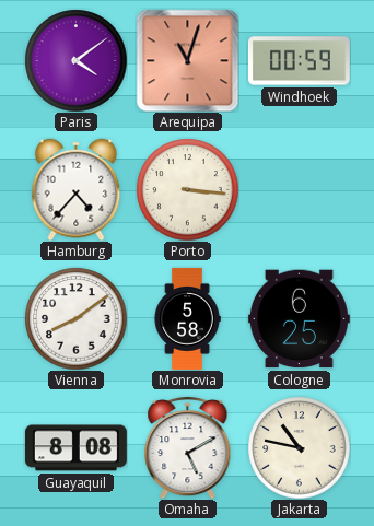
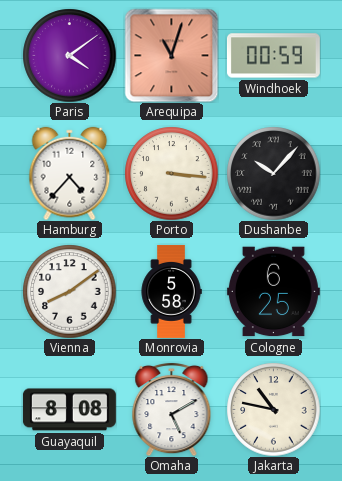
Dushanbe: none -> 10:07
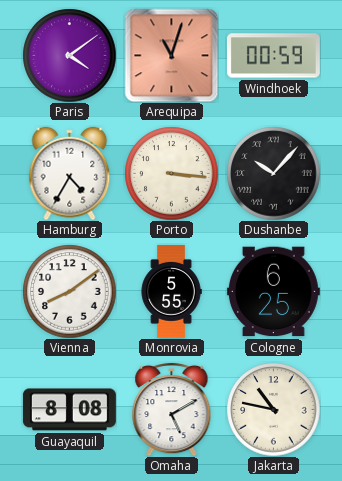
Hamburg: 4:37 -> 4:35
Monrovia: 5:58 -> 5:55
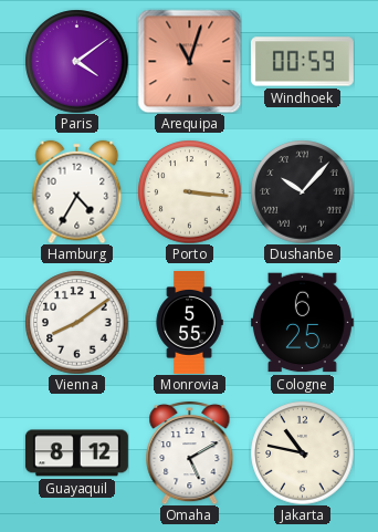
Guayaquil: 8:08 -> 8:12
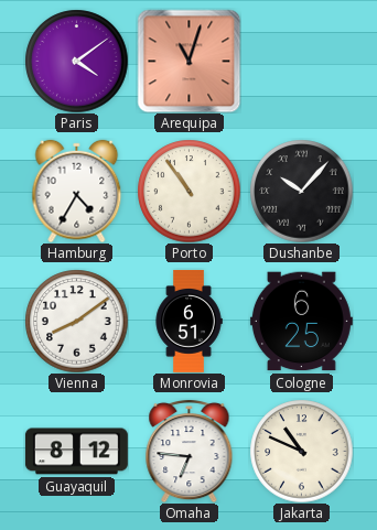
Windhoek: 00:59 -> none
Porto: 3:16 -> 10:54
Monrovia: 5:55 -> 6:51
Omaha: 5:10 -> 6:46
Jakarta: 10:47 -> 10:49
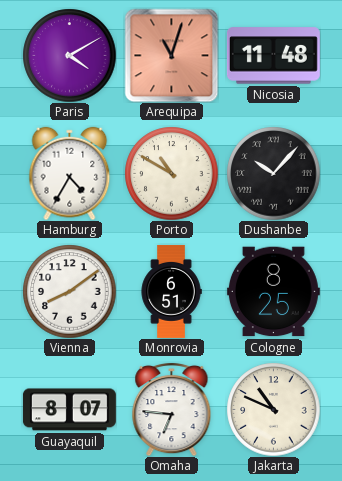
Paris: 4:09 -> 4:10
Nicosia: none -> 11:48
Porto: 10:54 -> 10:50
Cologne: 6:25 -> 8:25
Guayaquil: 8:12 -> 8:07
